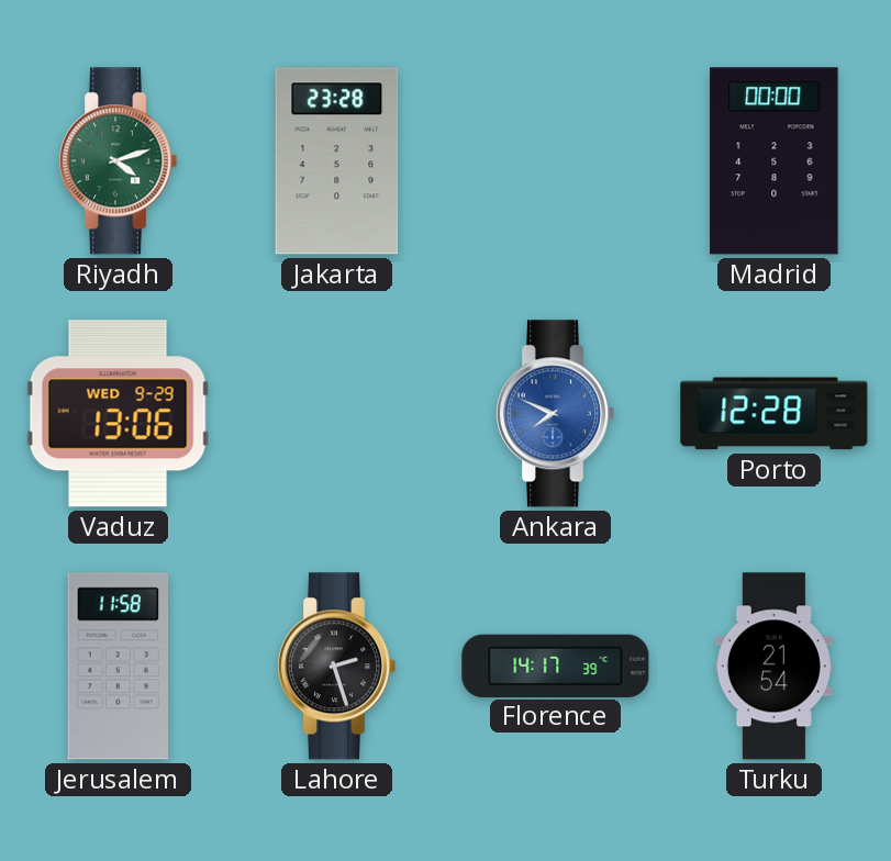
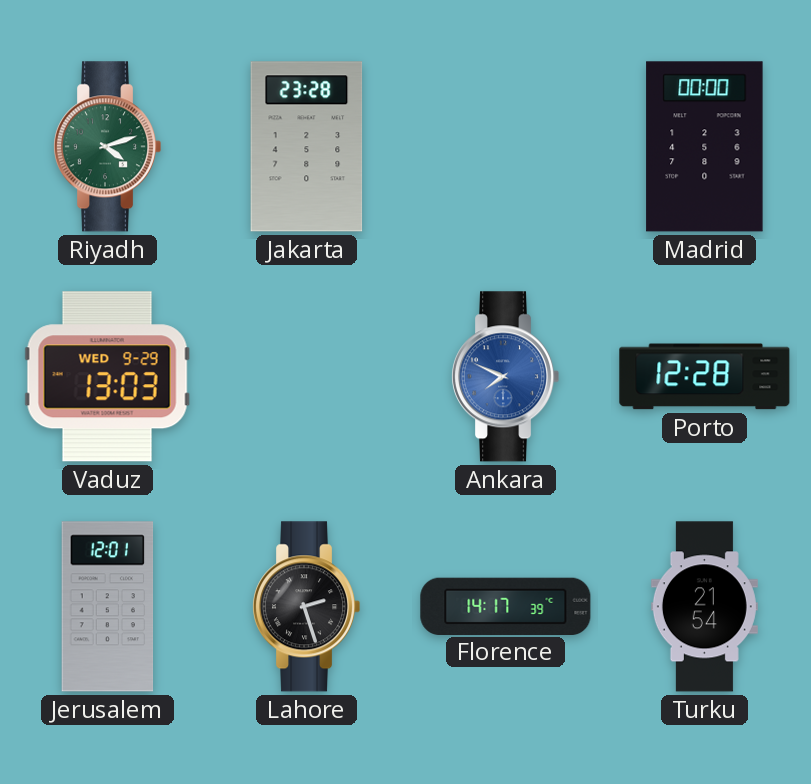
Vaduz: 13:06 -> 13:03
Jerusalem: 11:58 -> 12:01
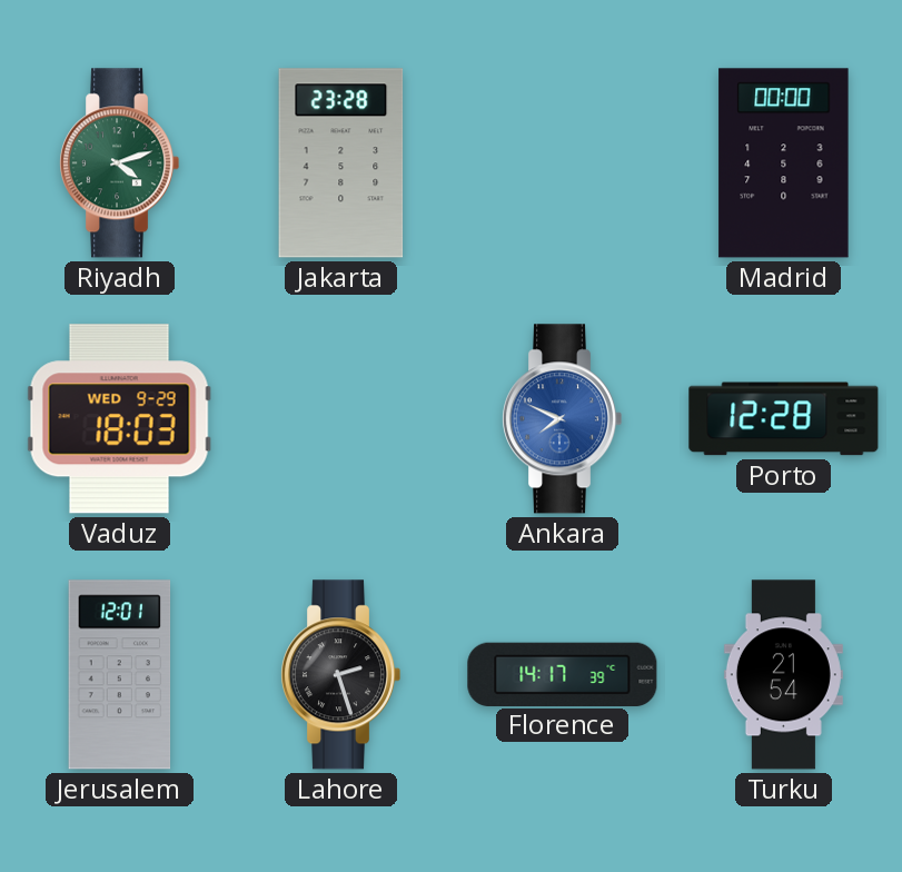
Vaduz: 13:03 -> 18:03
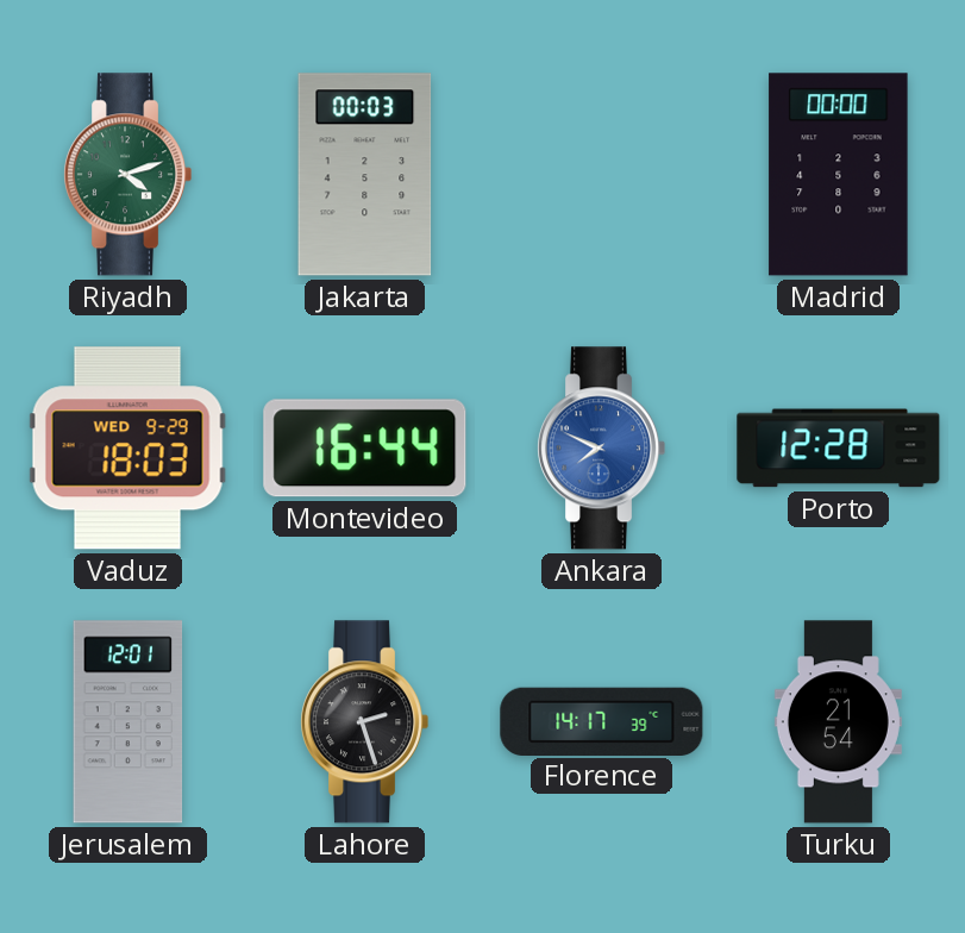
Jakarta: 23:28 -> 00:03
Montevideo: none -> 16:44
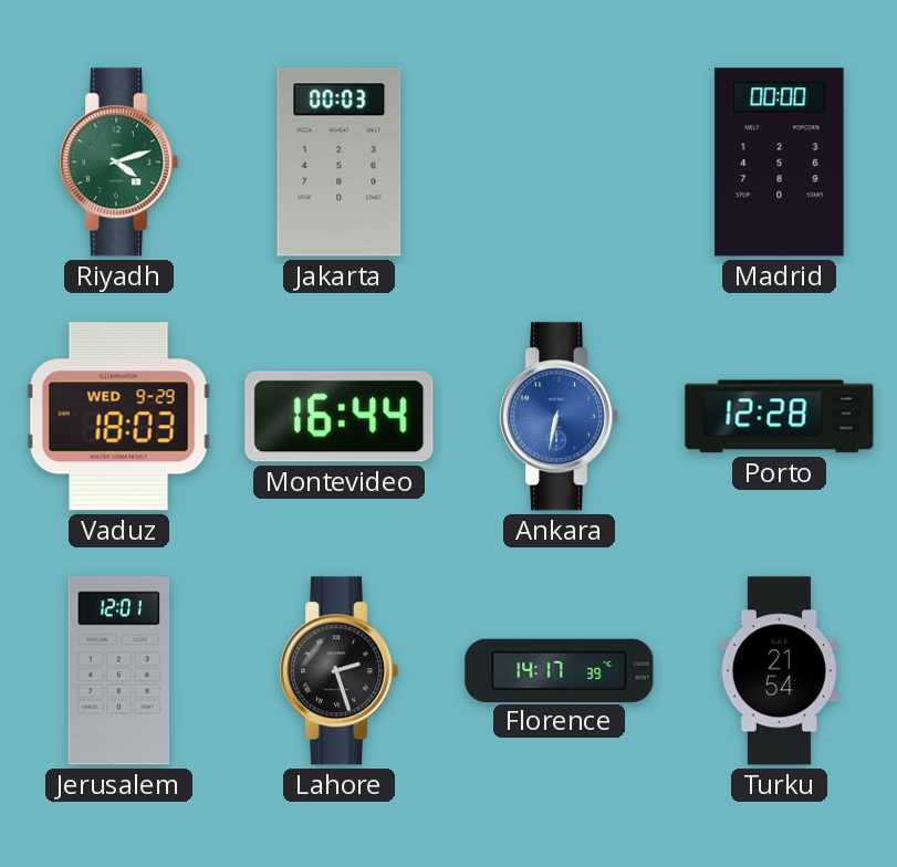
Ankara: 7:49 -> 6:32
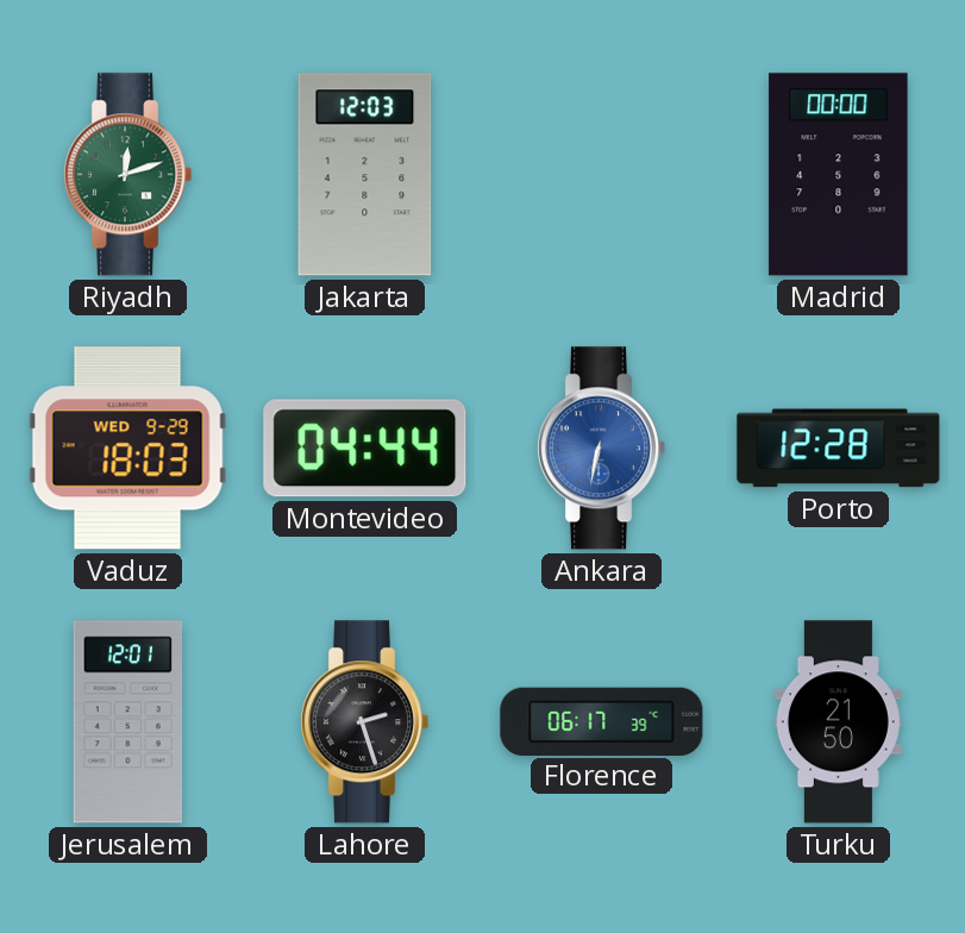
Riyadh: 4:12 -> 12:12
Jakarta: 00:03 -> 12:03
Montevideo: 16:44 -> 04:44
Florence: 14:17 -> 06:17
Turku: 21:54 -> 21:50
